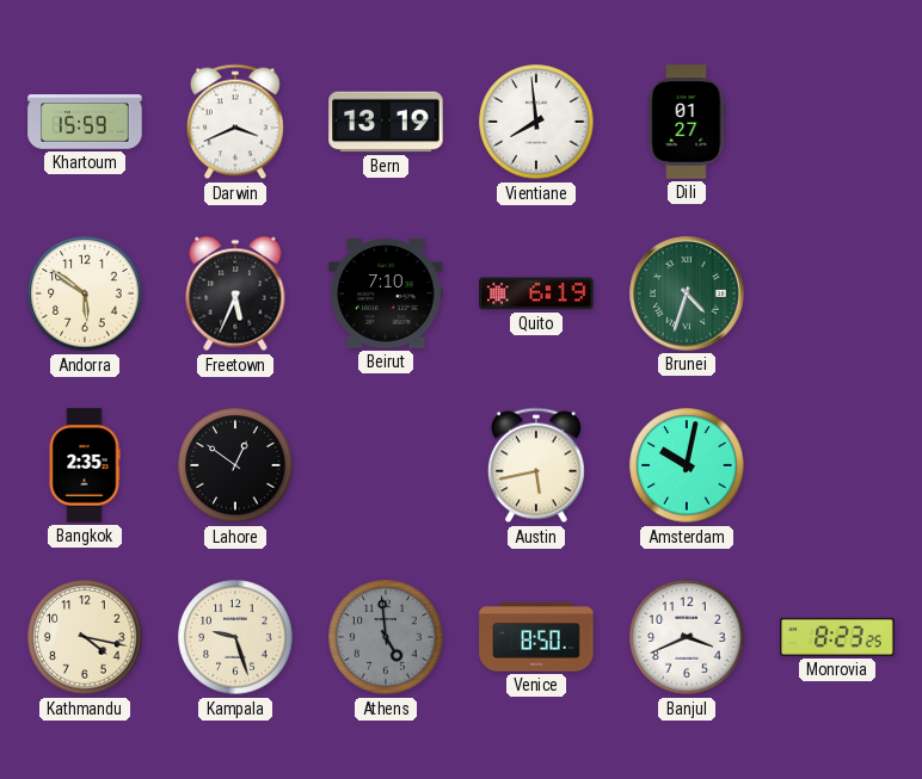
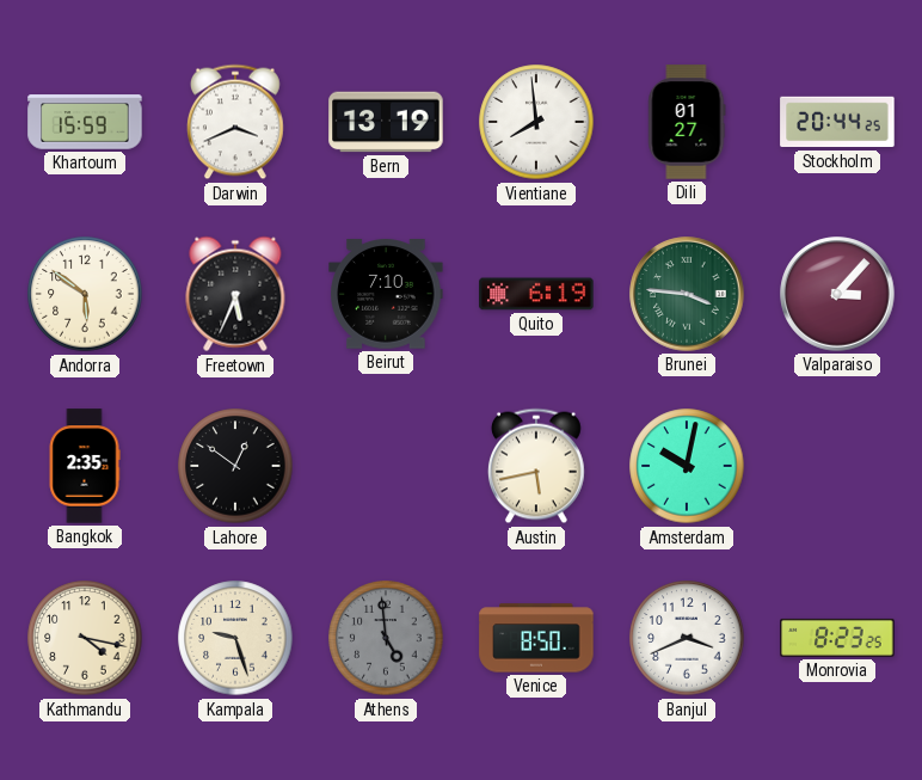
Stockholm: none -> 20:44
Brunei: 4:33 -> 3:46
Valparaiso: none -> 3:07
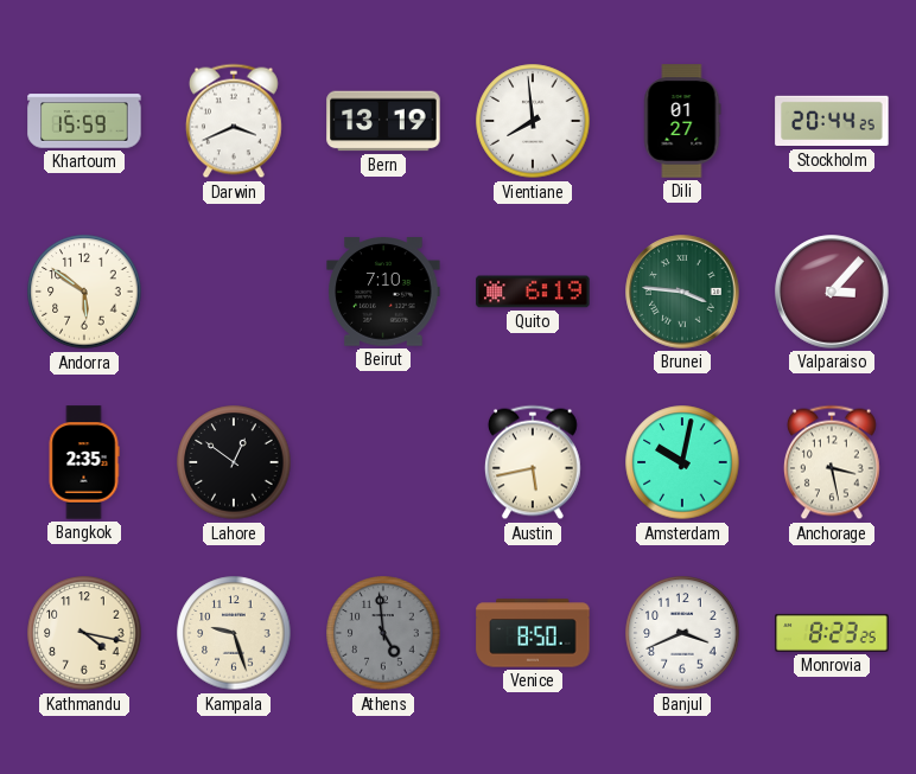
Freetown: 5:34 -> none
Anchorage: none -> 3:28
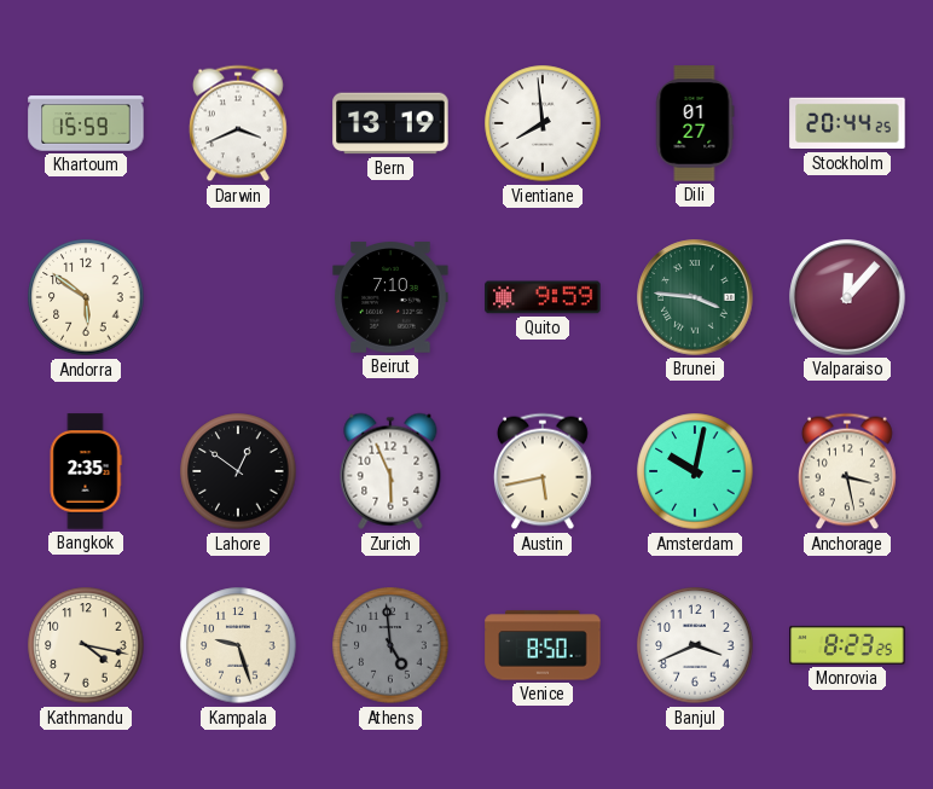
Quito: 6:19 -> 9:59
Valparaiso: 3:07 -> 12:07
Zurich: none -> 5:56
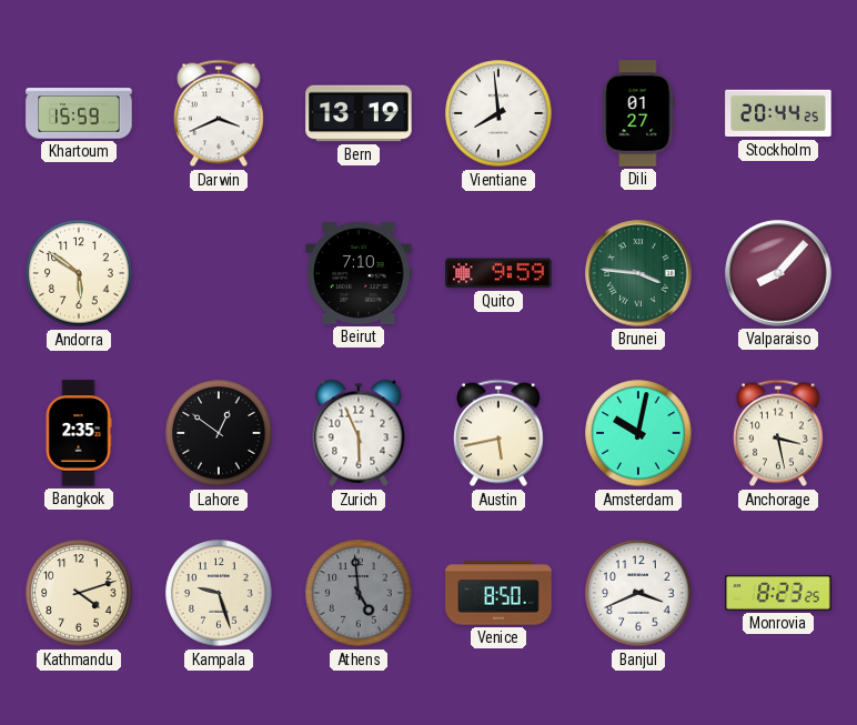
Valparaiso: 12:07 -> 8:07
Kathmandu: 4:17 -> 4:12
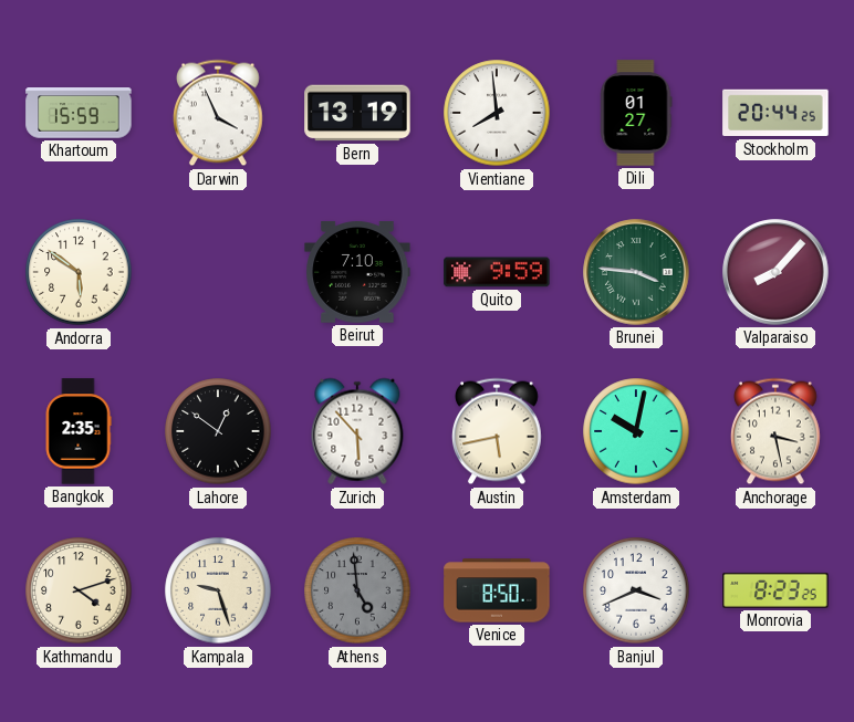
Darwin: 3:41 -> 3:56
Zurich: 5:56 -> 5:53
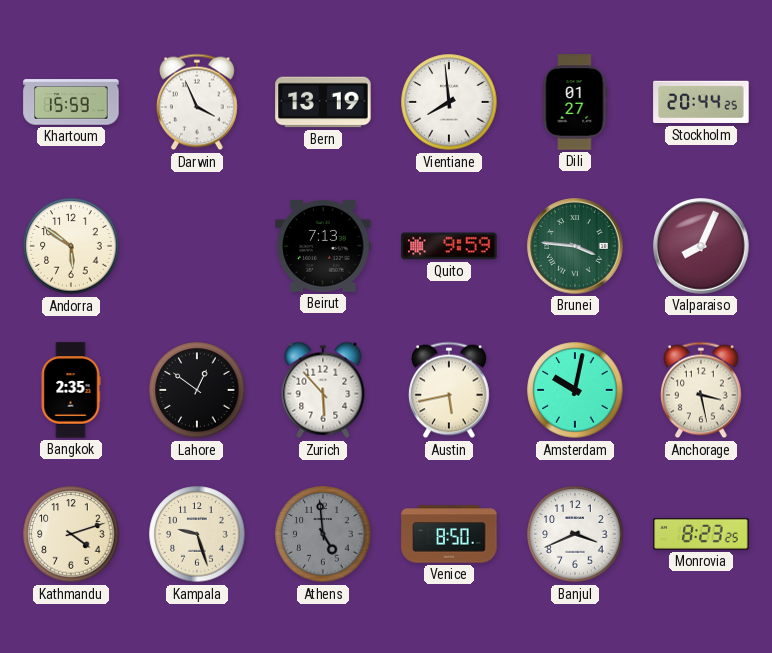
Beirut: 7:10 -> 7:13
Valparaiso: 8:07 -> 8:04
